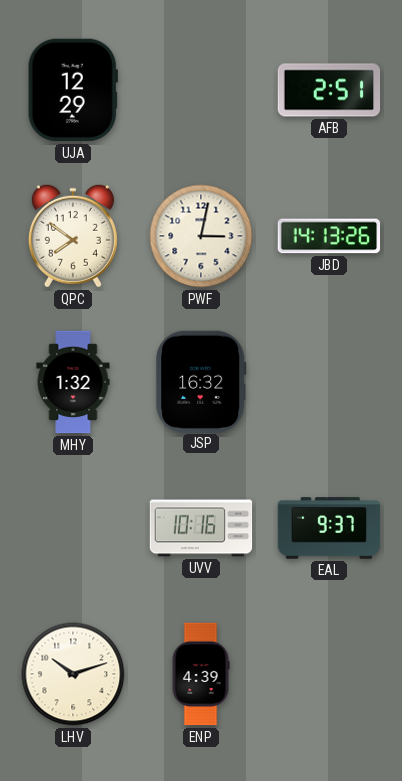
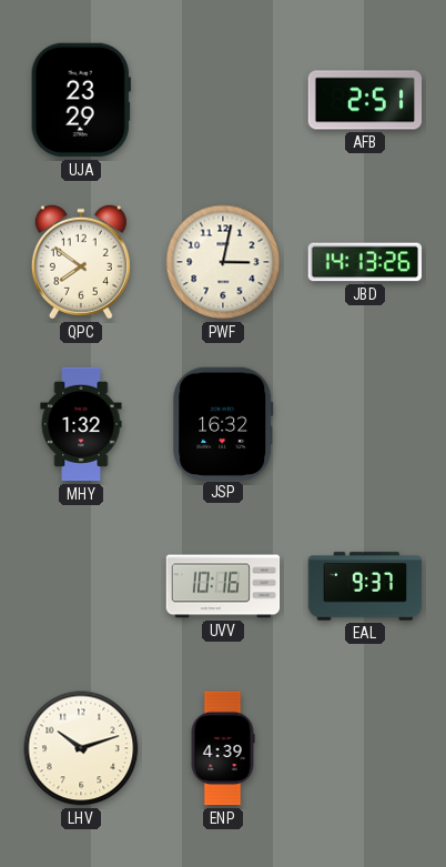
UJA: 12:29 -> 23:29
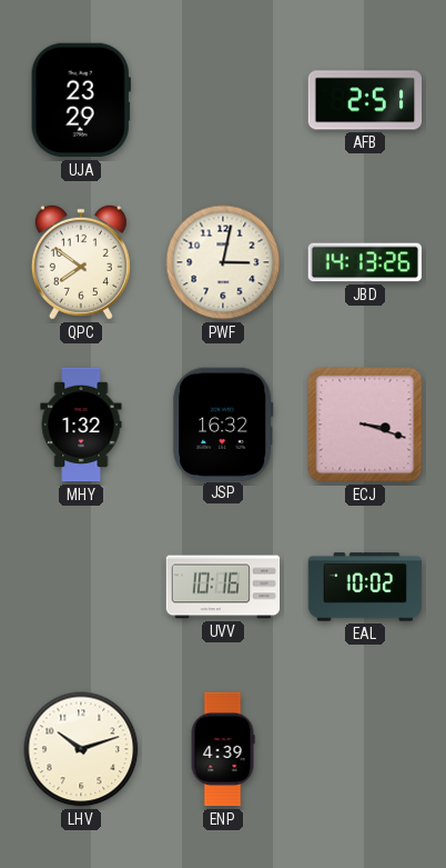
ECJ: none -> 3:18
EAL: 9:37 -> 10:02
